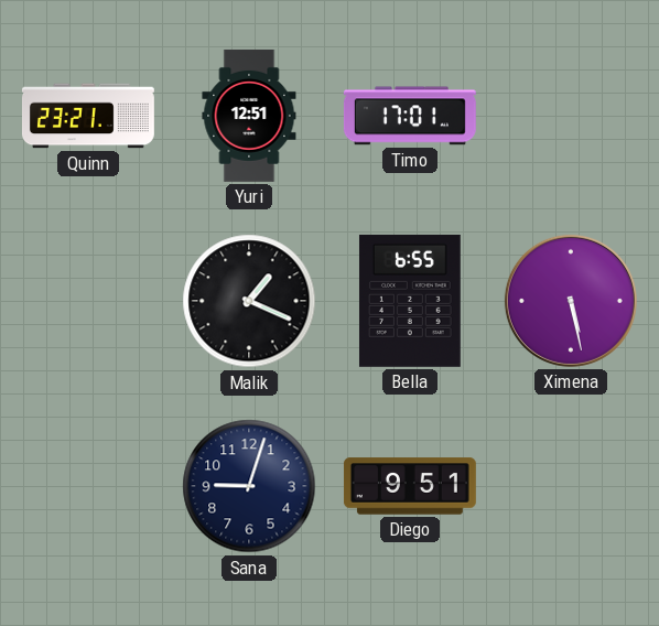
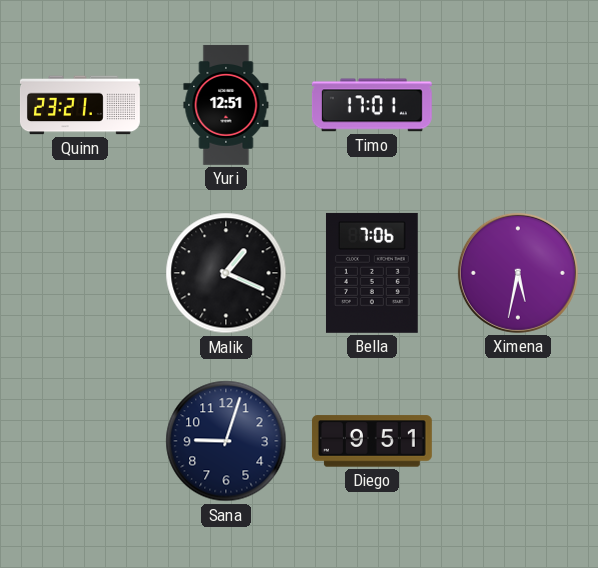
Bella: 6:55 -> 7:06
Ximena: 5:28 -> 5:32
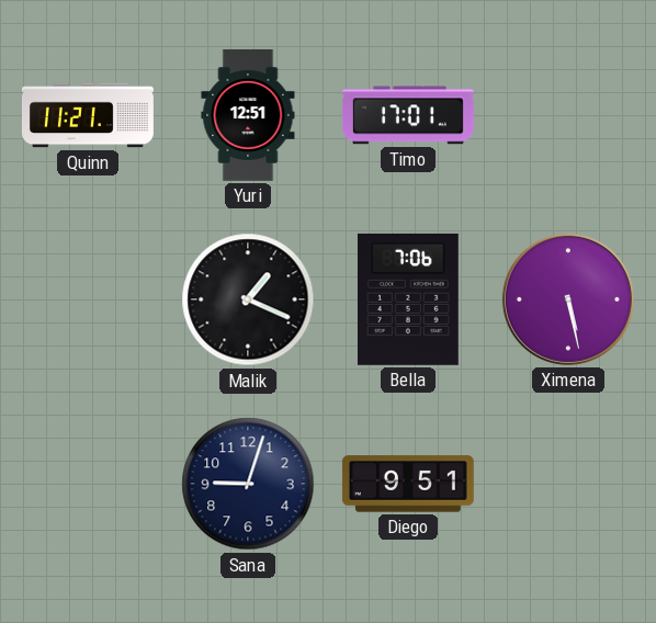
Quinn: 23:21 -> 11:21
Ximena: 5:32 -> 5:28
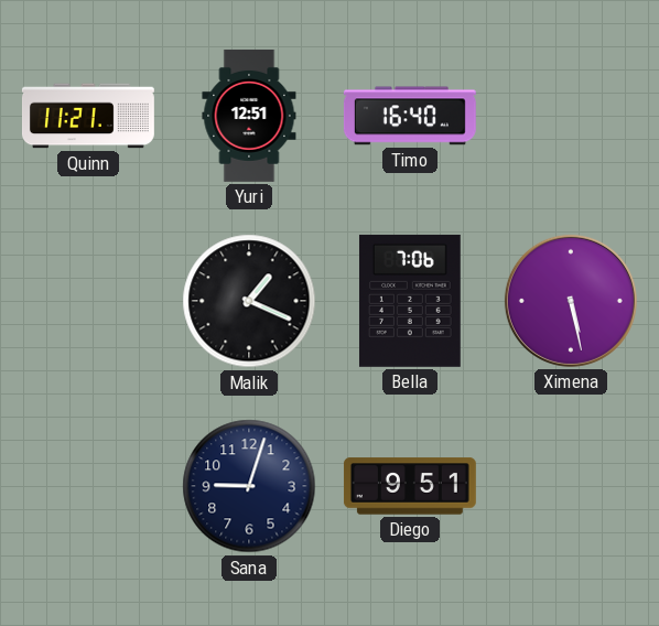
Timo: 17:01 -> 16:40
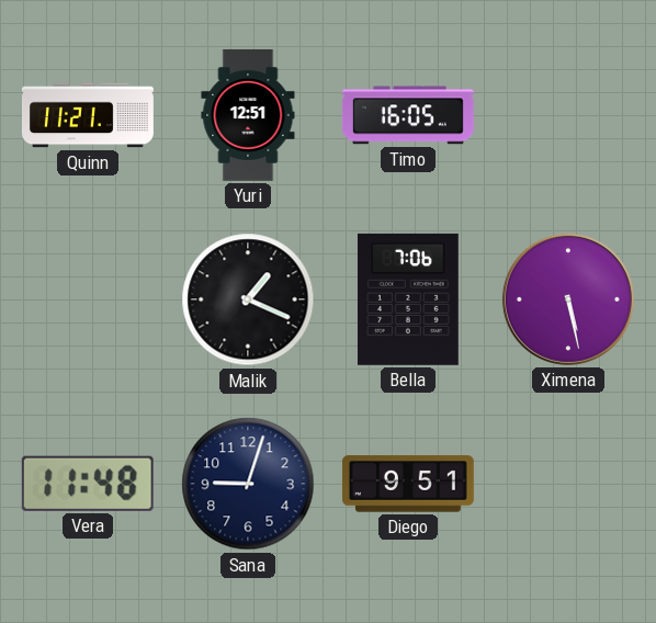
Timo: 16:40 -> 16:05
Vera: none -> 11:48
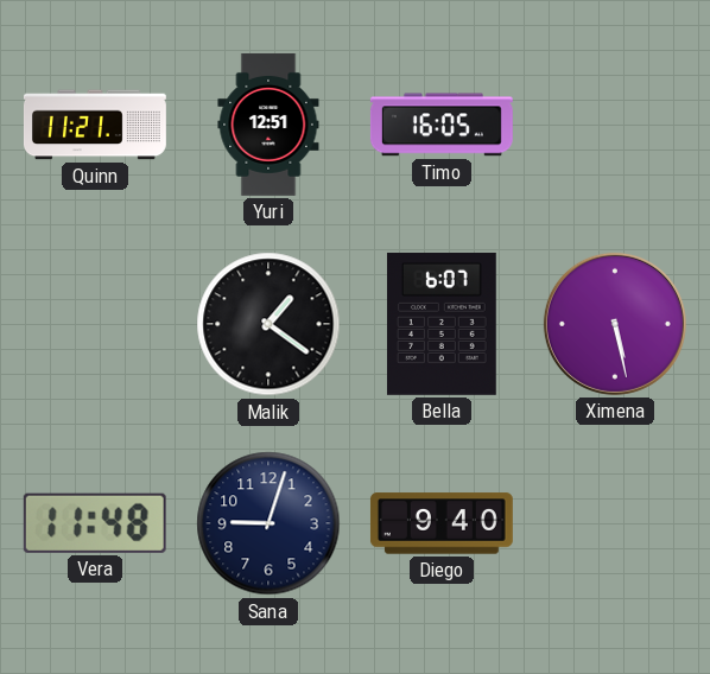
Malik: 1:19 -> 1:21
Bella: 7:06 -> 6:07
Diego: 9:51 -> 9:40
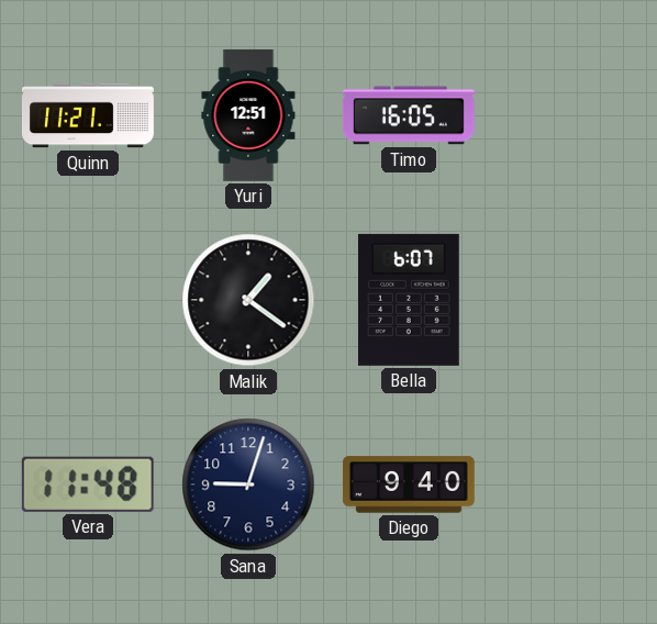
Ximena: 5:28 -> none
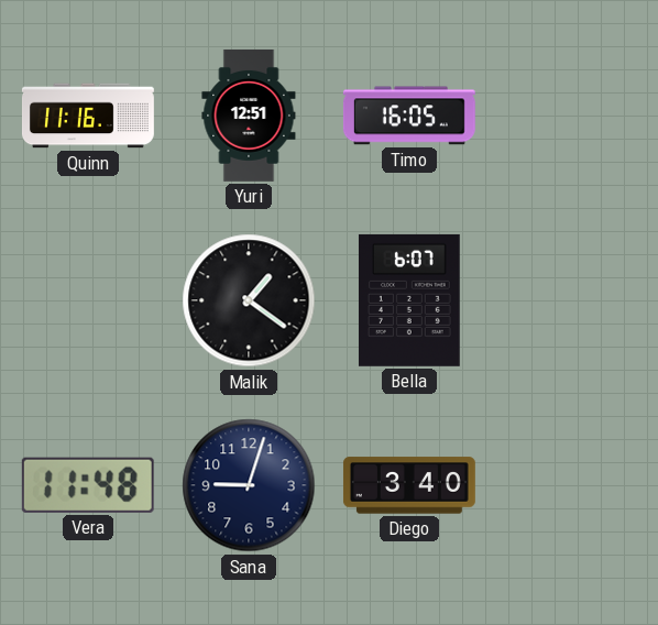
Quinn: 11:21 -> 11:16
Diego: 9:40 -> 3:40
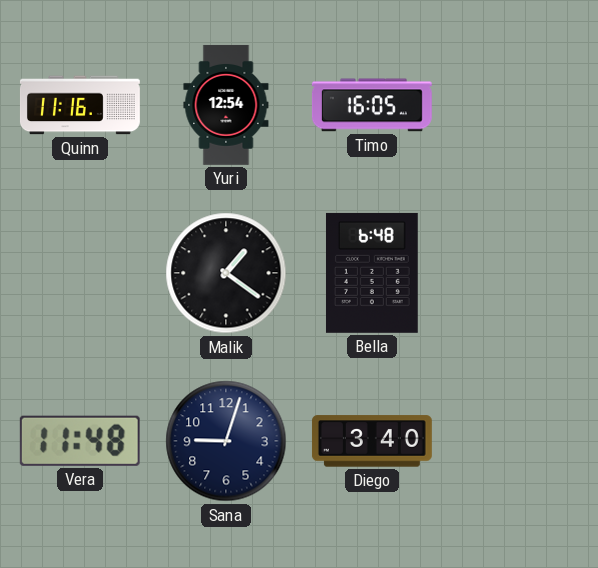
Yuri: 12:51 -> 12:54
Bella: 6:07 -> 6:48
